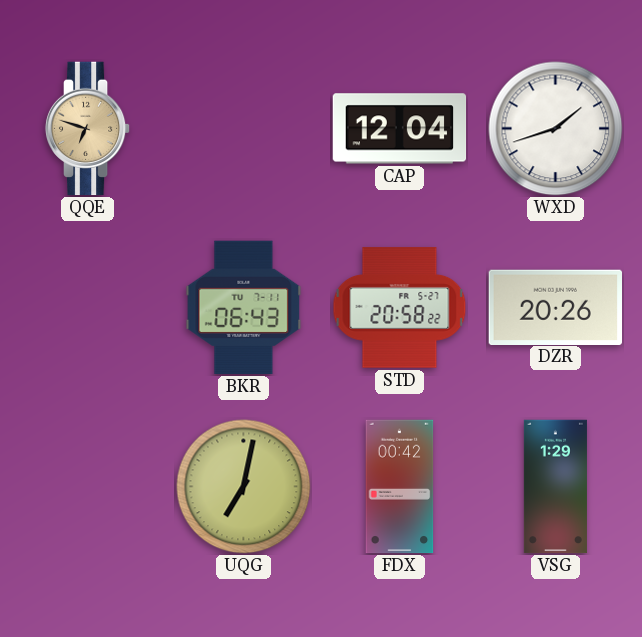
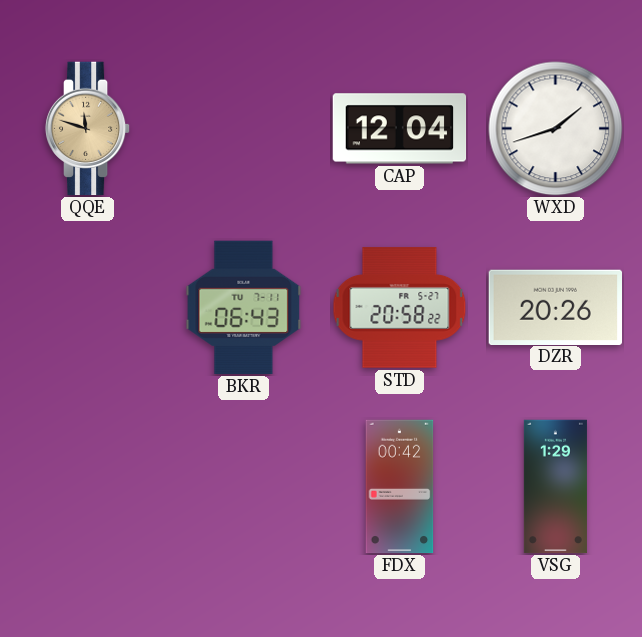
QQE: 6:48 -> 11:48
UQG: 7:02 -> none
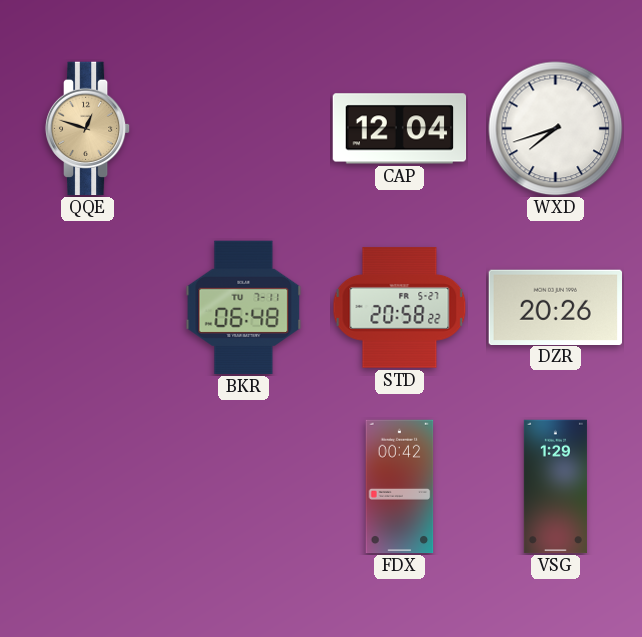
QQE: 11:48 -> 12:48
WXD: 1:42 -> 7:42
BKR: 06:43 -> 06:48
